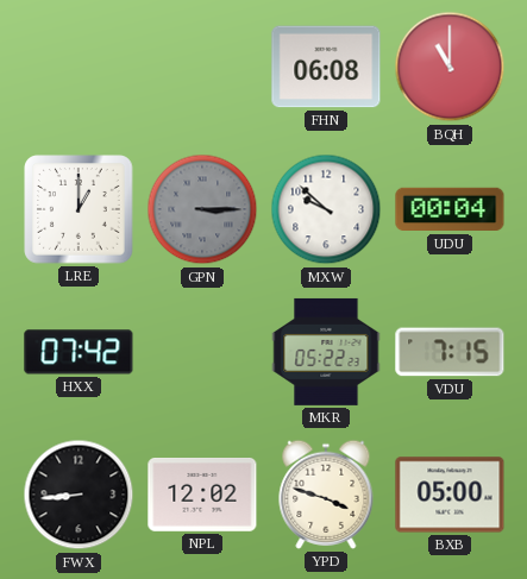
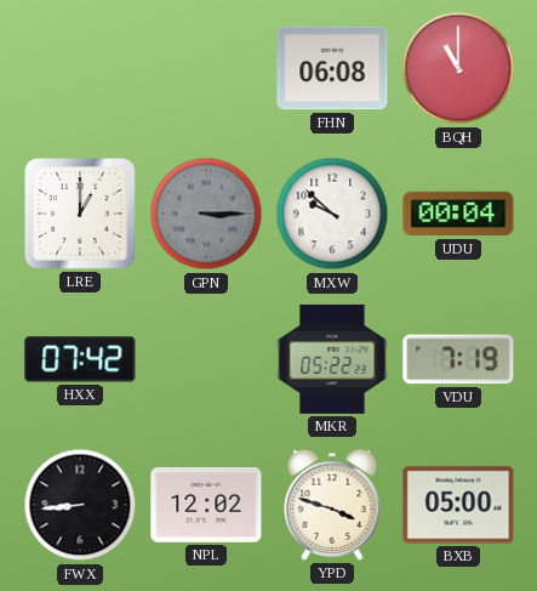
VDU: 7:15 -> 7:19
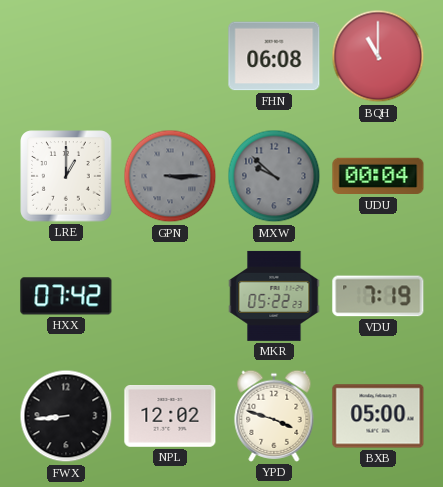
MXW dial: white -> grey
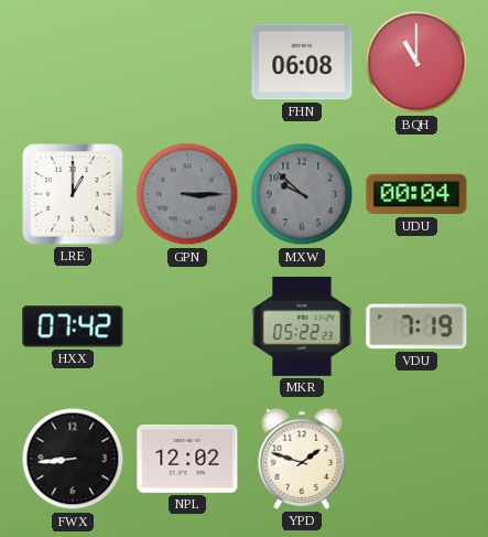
YPD: 3:48 -> 1:48
BXB: 05:00 -> none
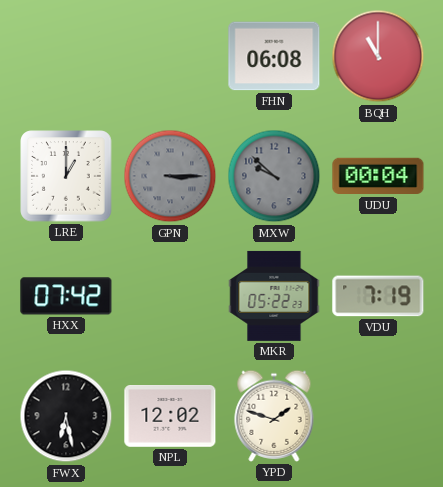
FWX: 8:44 -> 6:28
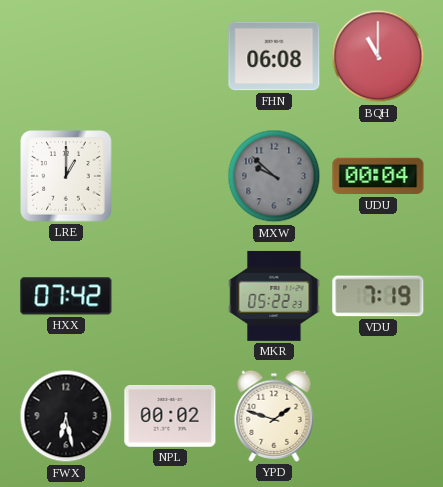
GPN: 3:15 -> none
NPL: 12:02 -> 00:02
